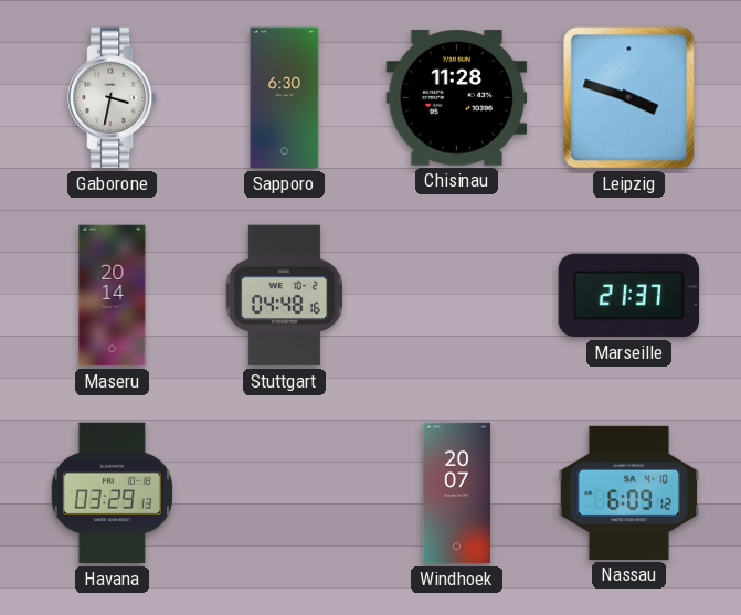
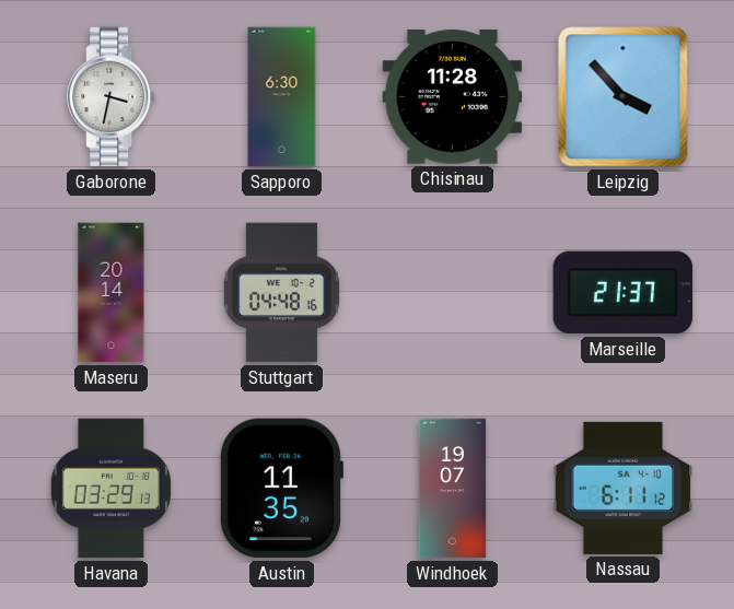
Leipzig: 3:48 -> 3:53
Austin: none -> 11:35
Windhoek: 20:07 -> 19:07
Nassau: 6:09 -> 6:11
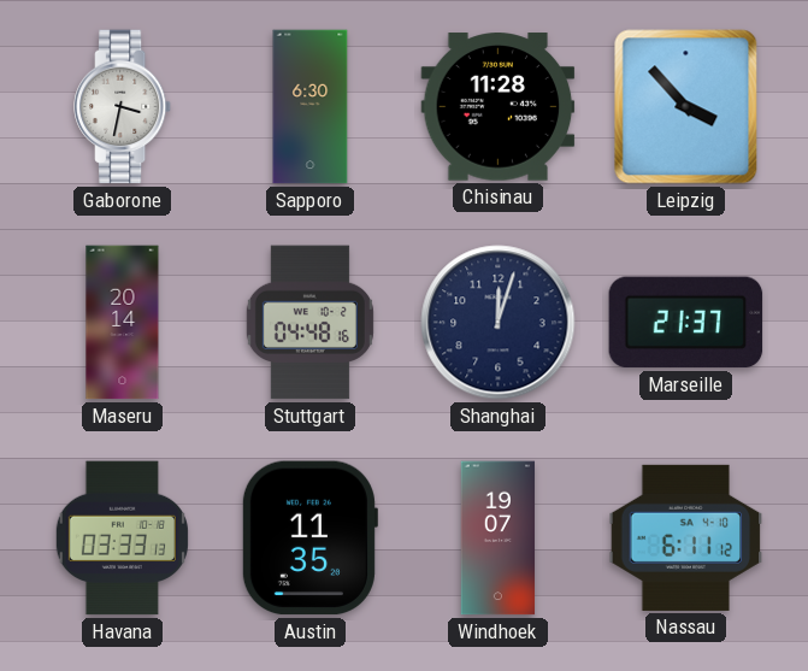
Shanghai: none -> 12:03
Havana: 03:29 -> 03:33
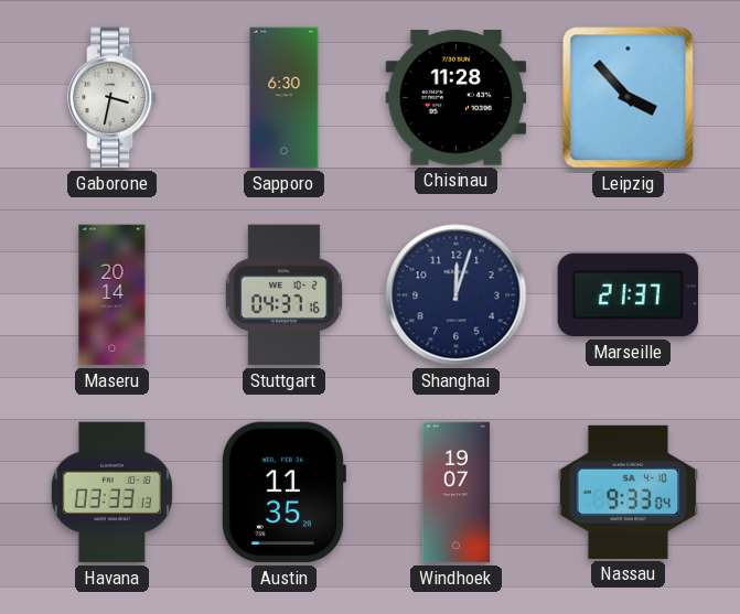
Stuttgart: 04:48 -> 04:37
Nassau: 6:11 -> 9:33
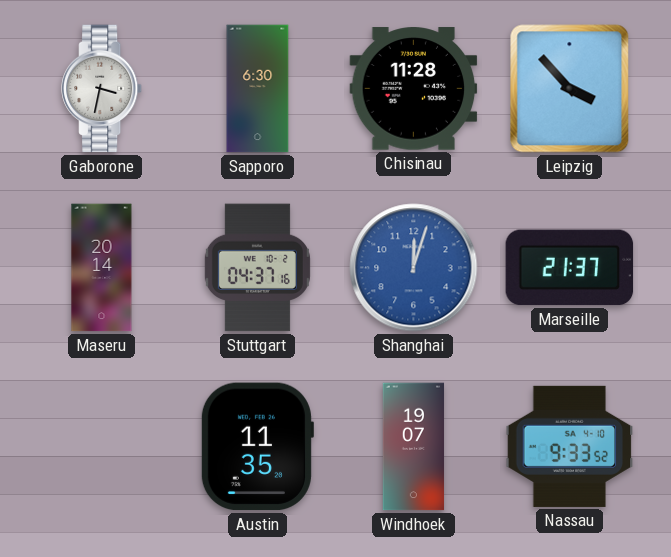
Shanghai dial: navy -> blue
Havana: 03:33 -> none
Nassau: 9:33:04 -> 9:33:52
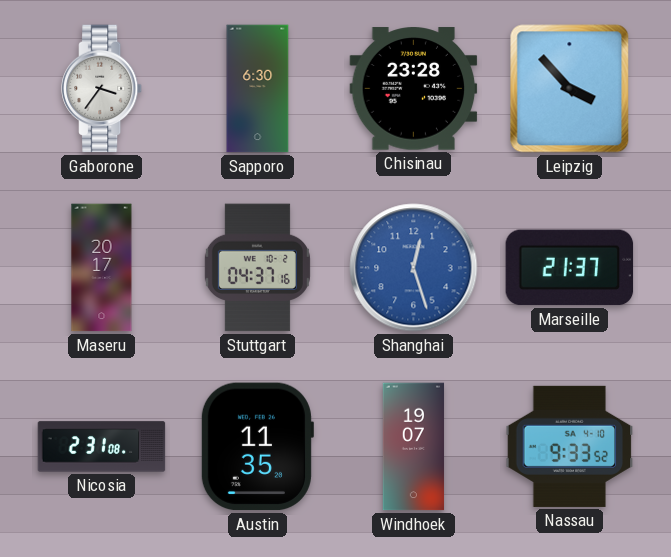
Gaborone: 3:32 -> 3:36
Chisinau: 11:28 -> 23:28
Maseru: 20:14 -> 20:17
Shanghai: 12:03 -> 12:27
Nicosia: none -> 2:31
